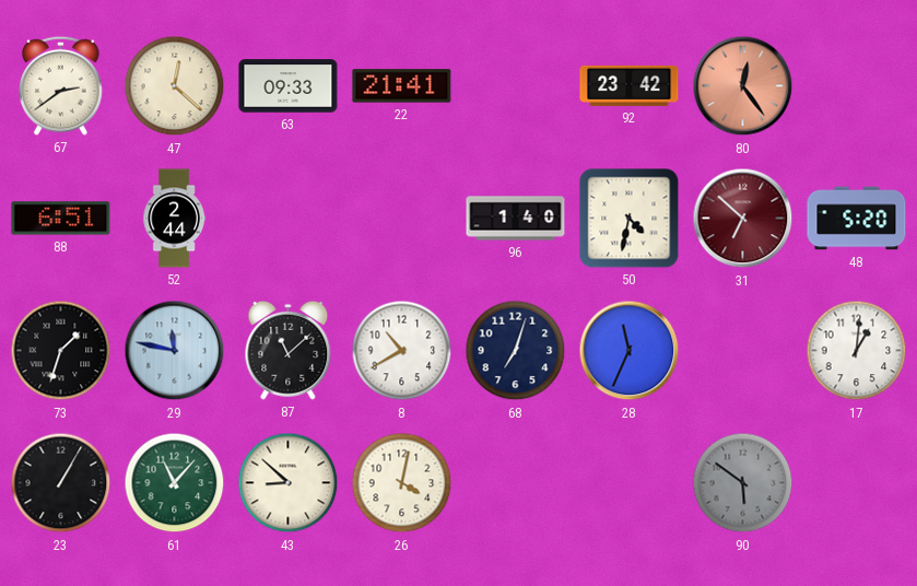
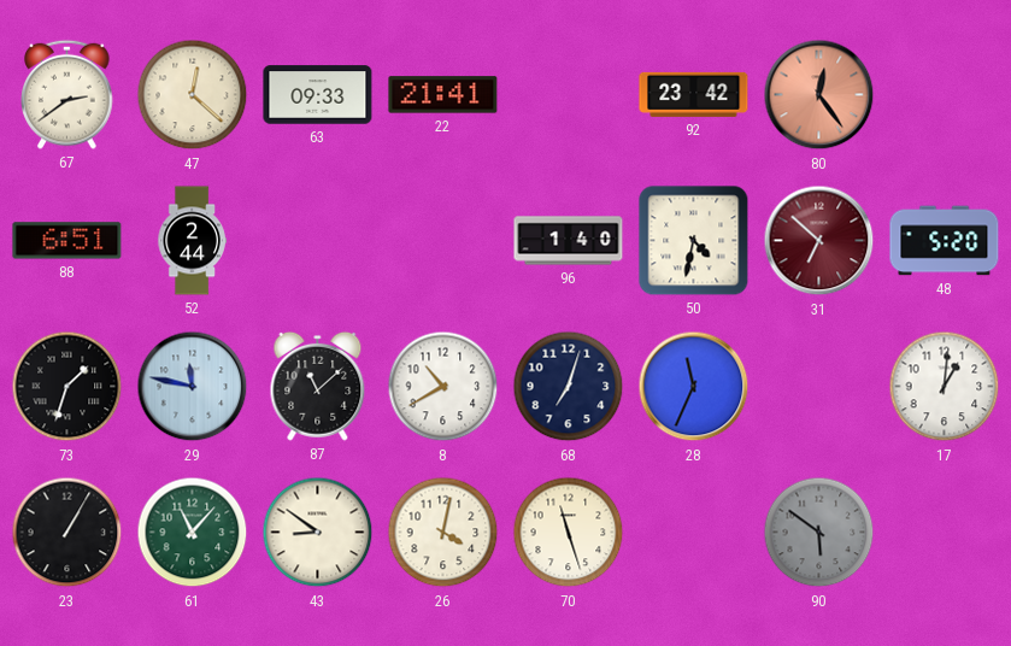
43: 8:52 -> 8:51
70: none -> 11:27
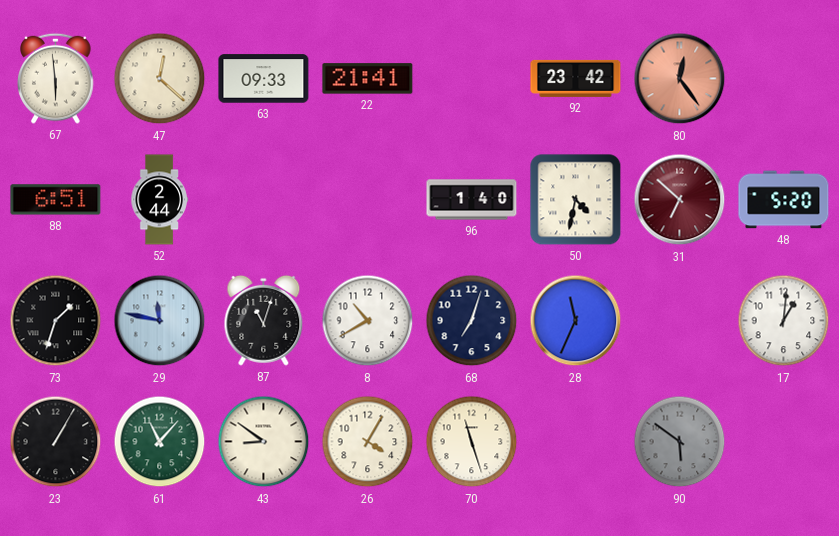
67: 2:39 -> 5:59
87: 11:08 -> 11:03
26: 4:02 -> 4:05
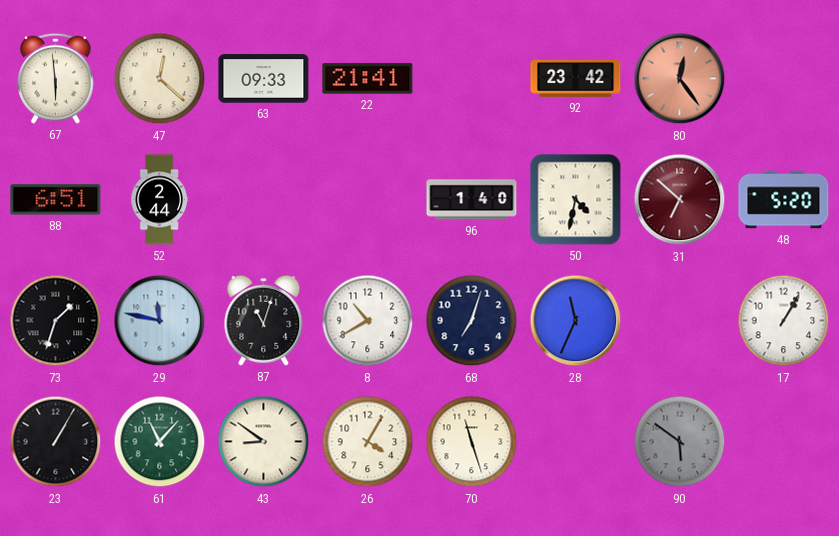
17: 1:01 -> 1:05
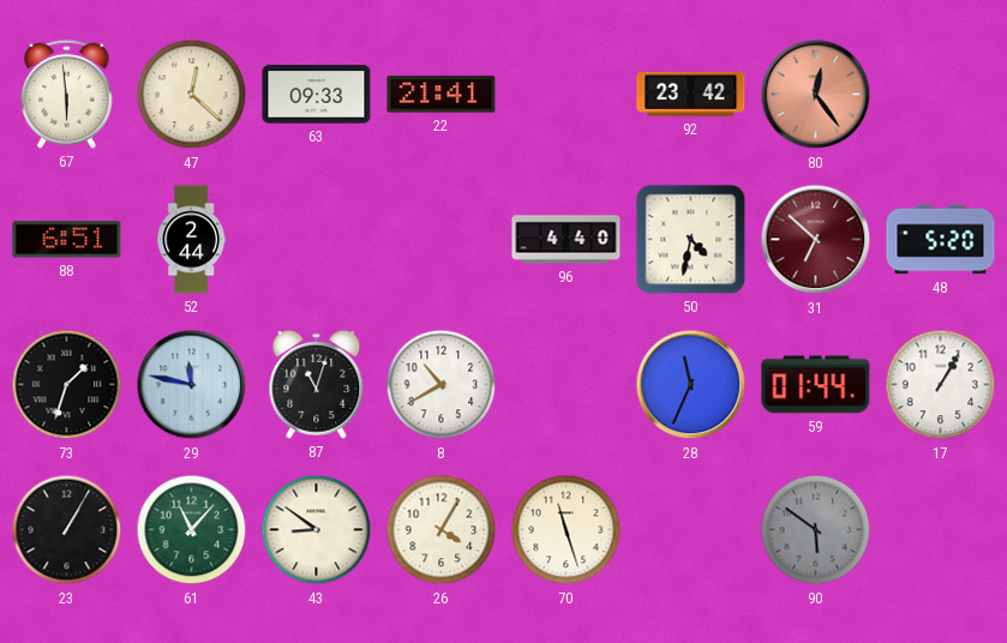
96: 1:40 -> 4:40
68: 7:03 -> none
59: none -> 01:44
